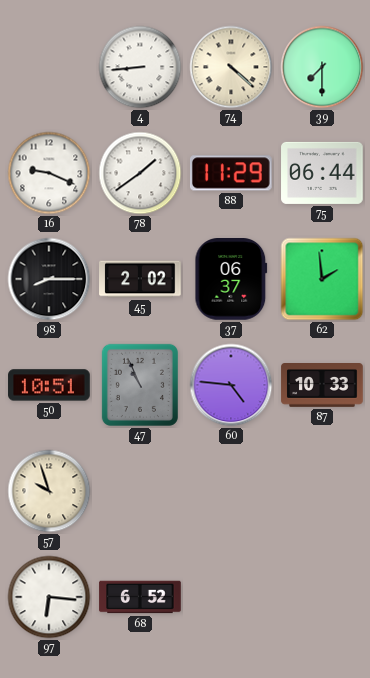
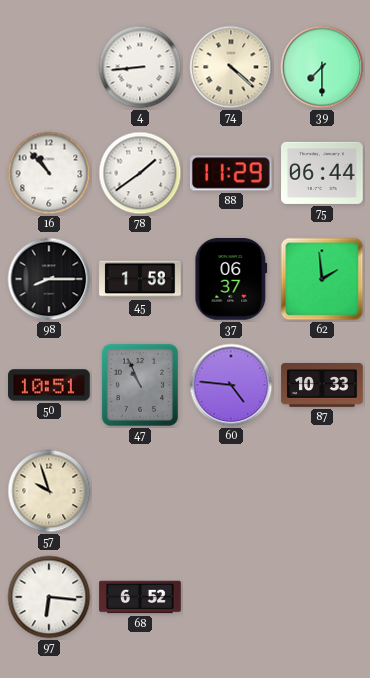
16: 9:19 -> 10:53
45: 2:02 -> 1:58
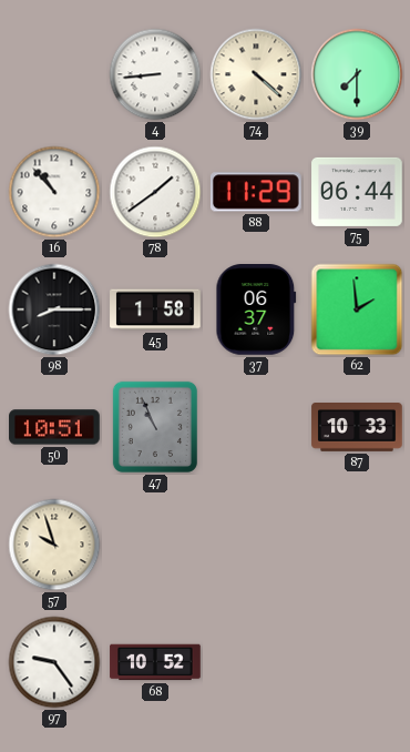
60: 4:46 -> none
97: 6:16 -> 9:24
68: 6:52 -> 10:52
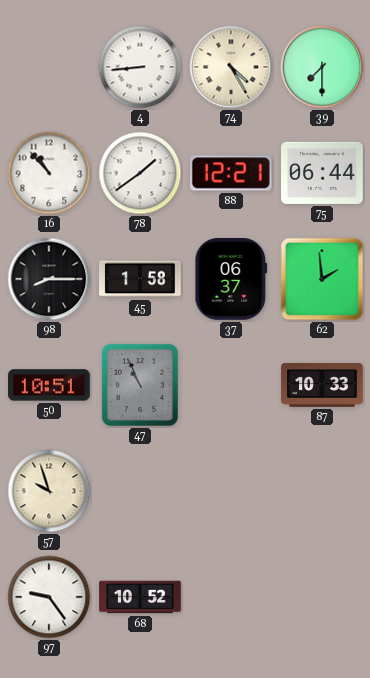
74: 4:22 -> 4:25
88: 11:29 -> 12:21
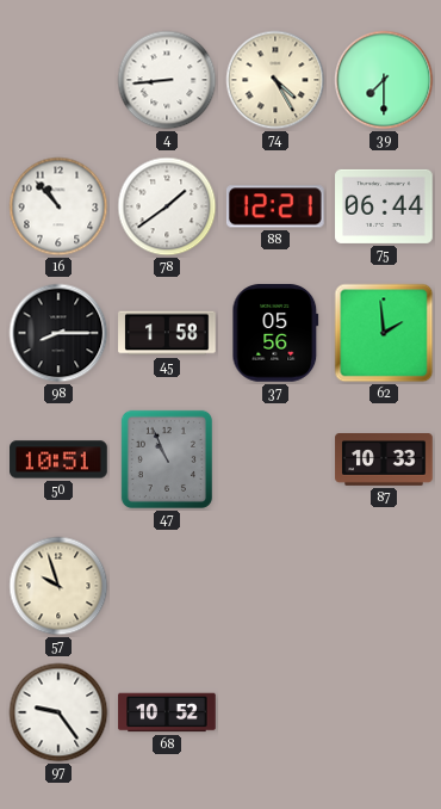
37: 06:37 -> 05:56
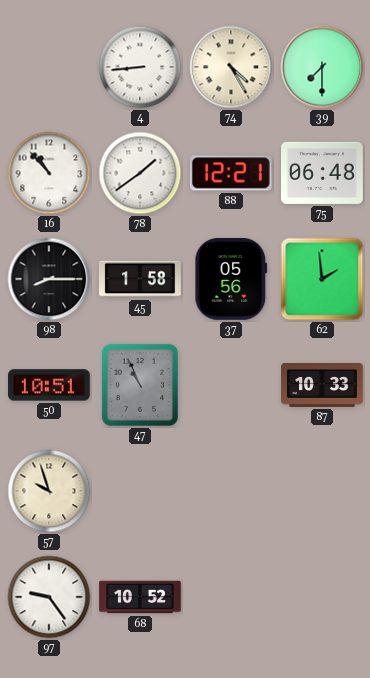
75: 06:44 -> 06:48
